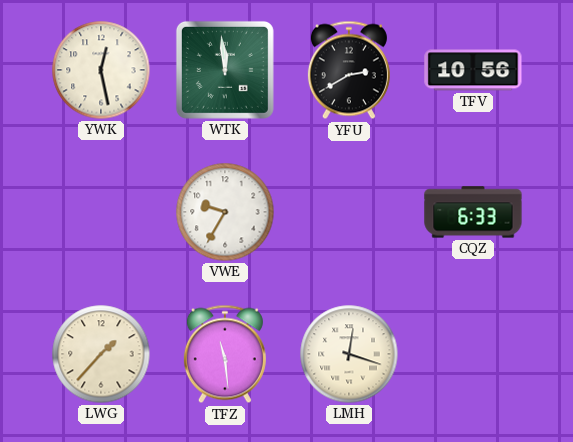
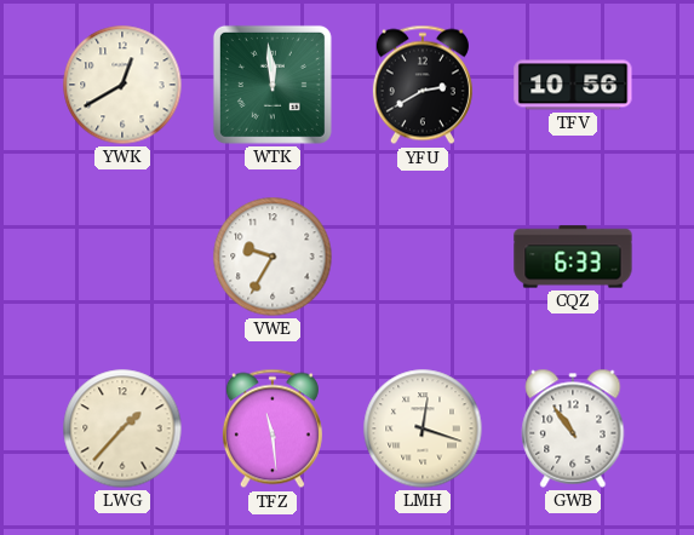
YWK: 12:28 -> 12:40
GWB: none -> 10:54
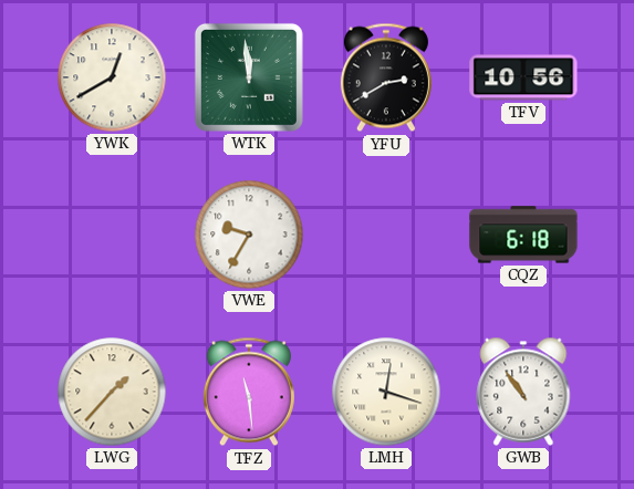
CQZ: 6:33 -> 6:18
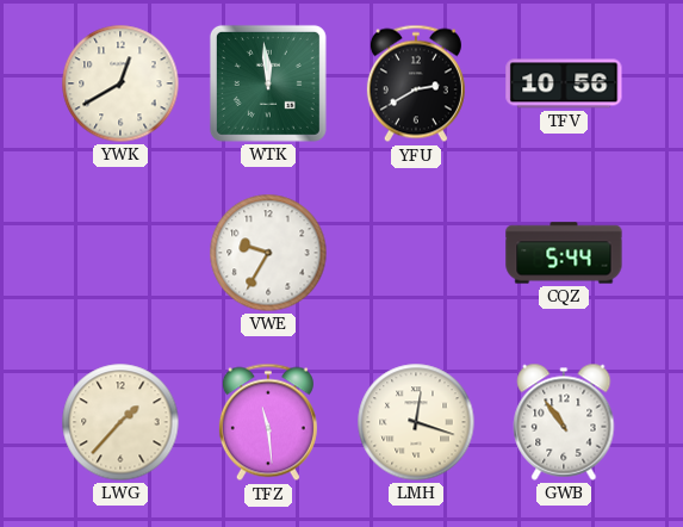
CQZ: 6:18 -> 5:44
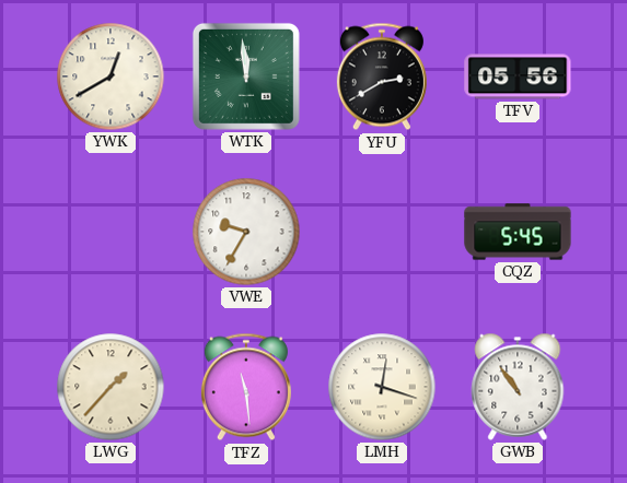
TFV: 10:56 -> 05:56
CQZ: 5:44 -> 5:45
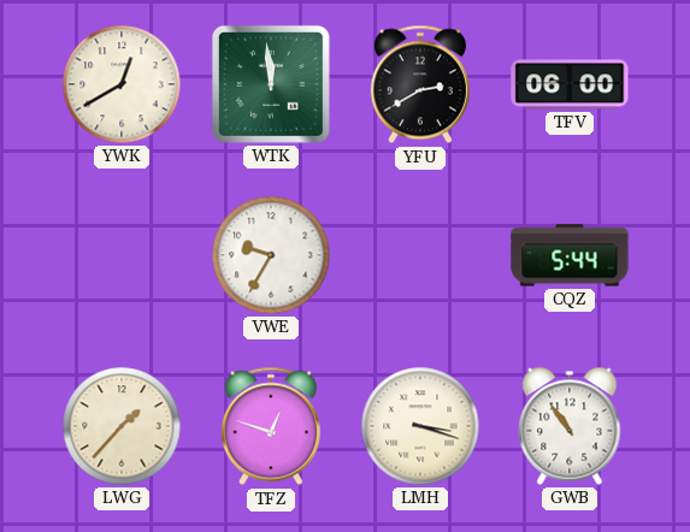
TFV: 05:56 -> 06:00
CQZ: 5:45 -> 5:44
TFZ: 11:29 -> 12:48
LMH: 12:18 -> 3:18
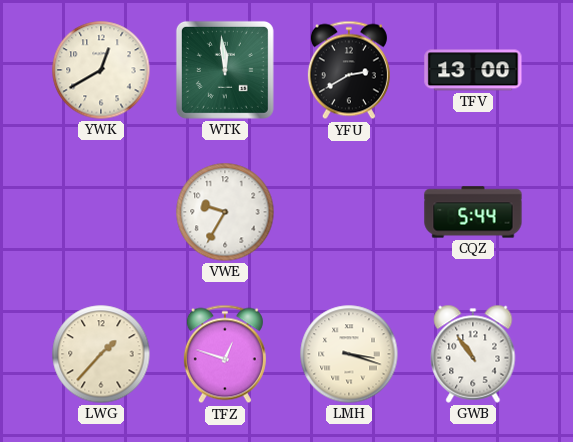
TFV: 06:00 -> 13:00
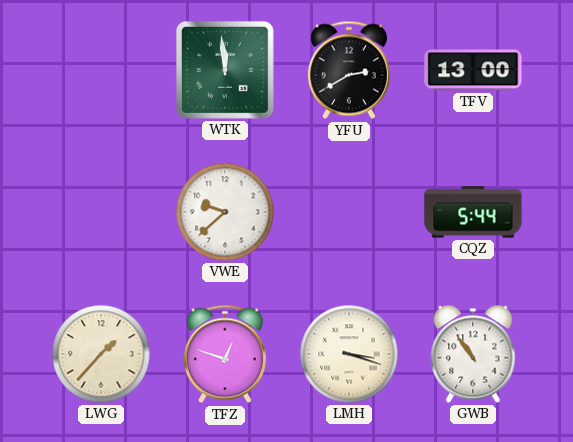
YWK: 12:40 -> none
VWE: 9:35 -> 9:38
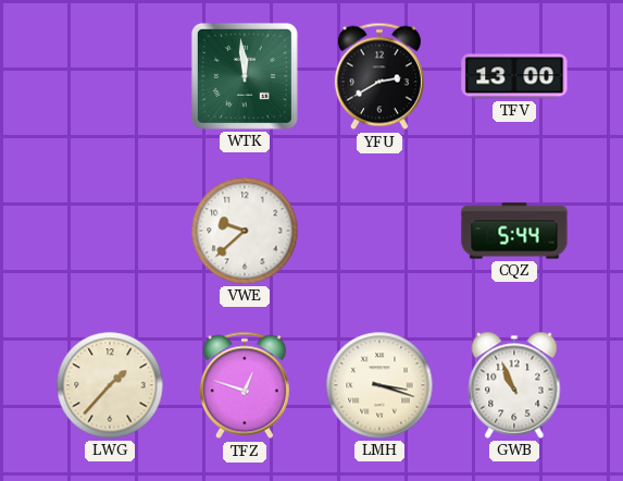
GWB: 10:54 -> 10:56
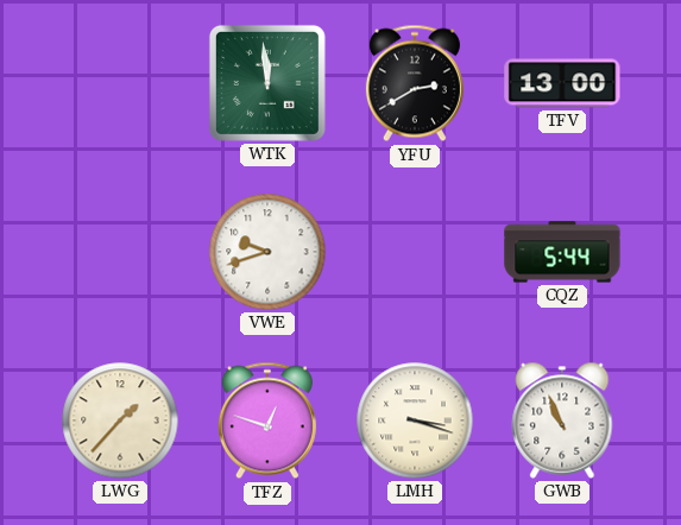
VWE: 9:38 -> 9:42
